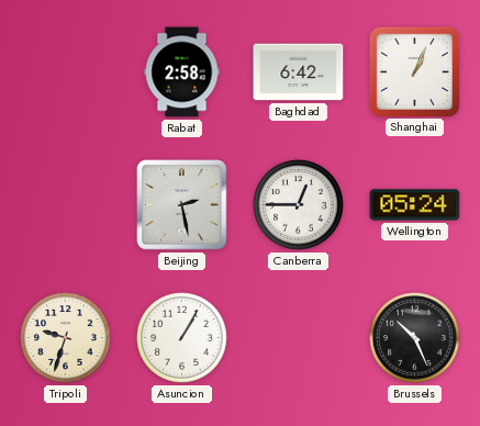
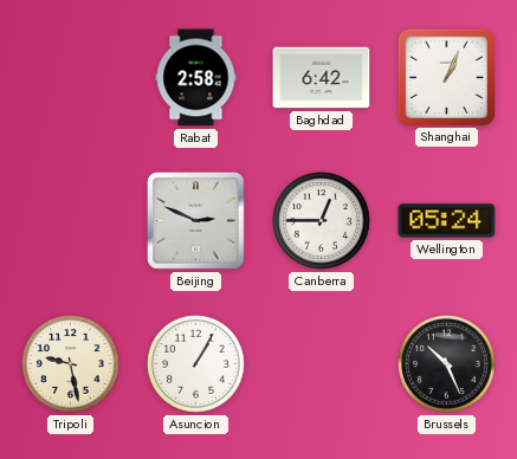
Beijing: 2:28 -> 2:49
Tripoli: 9:33 -> 9:28
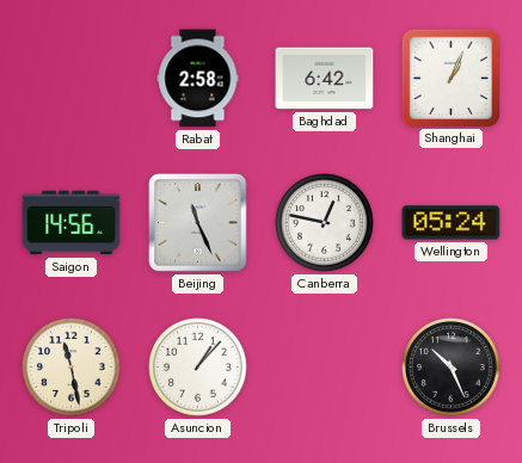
Saigon: none -> 14:56
Beijing: 2:49 -> 11:26
Canberra: 12:45 -> 12:47
Tripoli: 9:28 -> 11:28
Asuncion: 1:05 -> 1:07
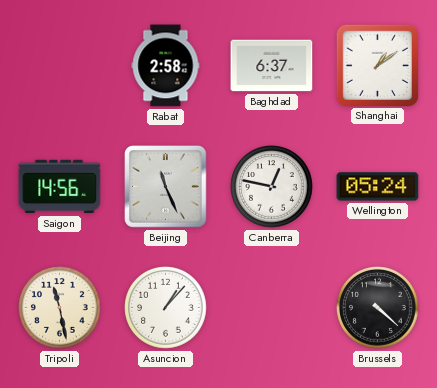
Baghdad: 6:42 -> 6:37
Shanghai: 1:04 -> 1:09
Brussels: 10:26 -> 4:22
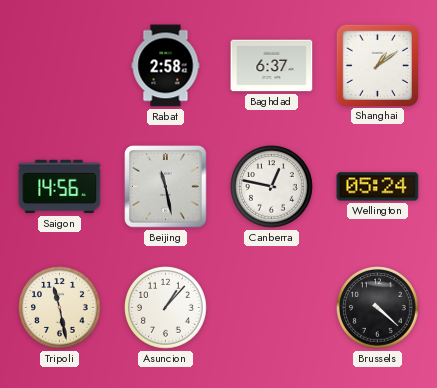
Beijing: 11:26 -> 11:28
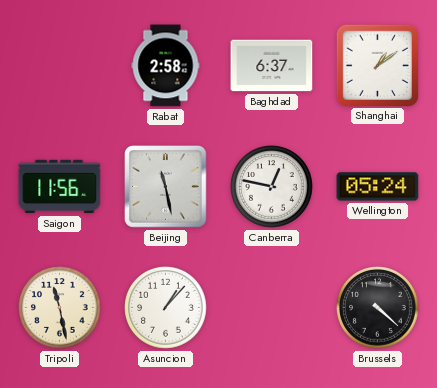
Saigon: 14:56 -> 11:56
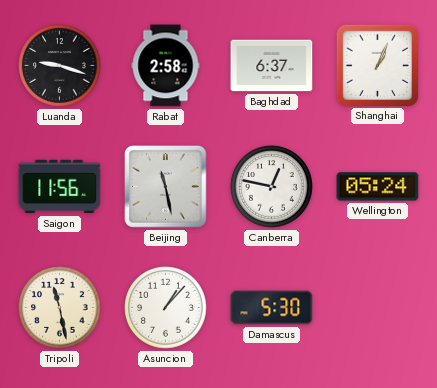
Luanda: none -> 9:18
Shanghai: 1:09 -> 1:04
Damascus: none -> 5:30
Brussels: 4:22 -> none
